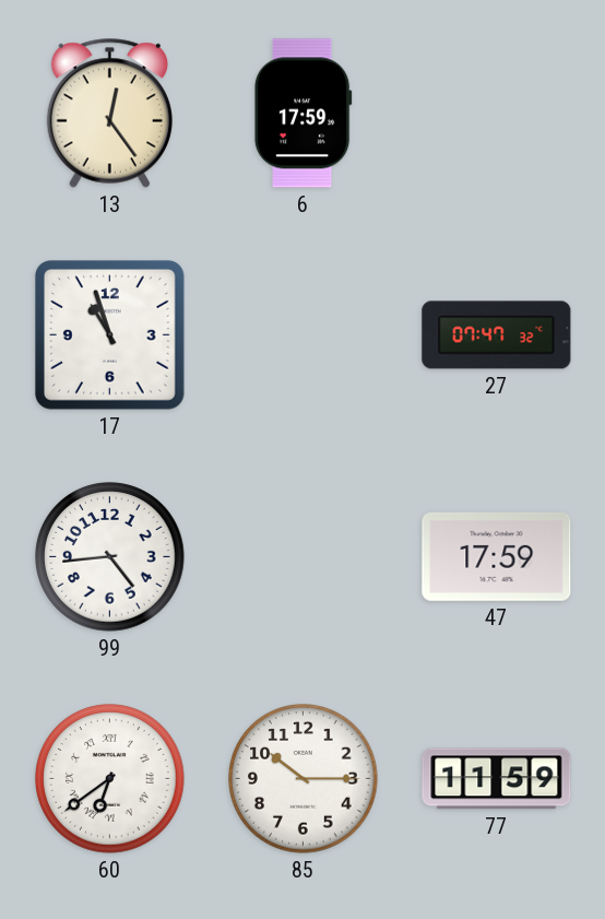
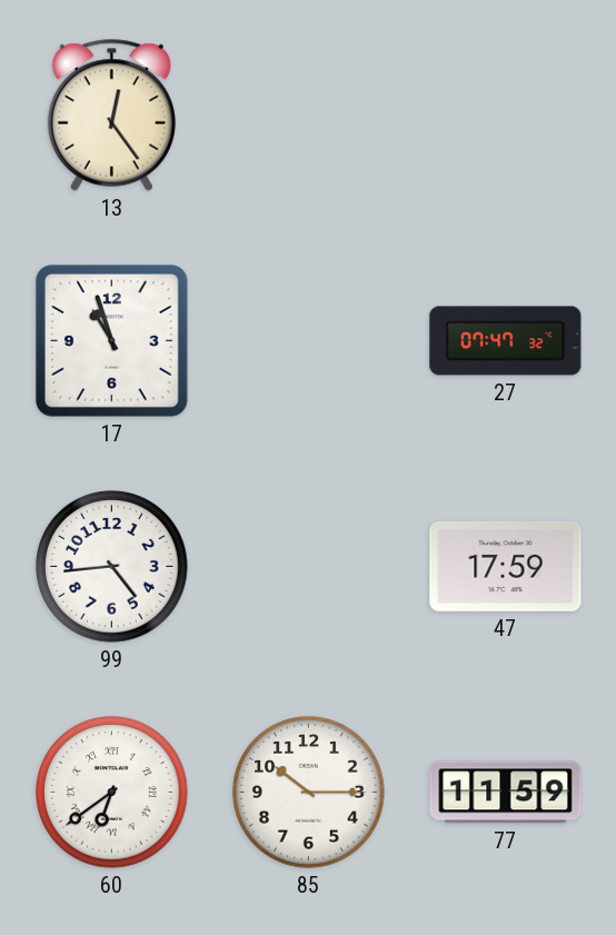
6: 17:59 -> none
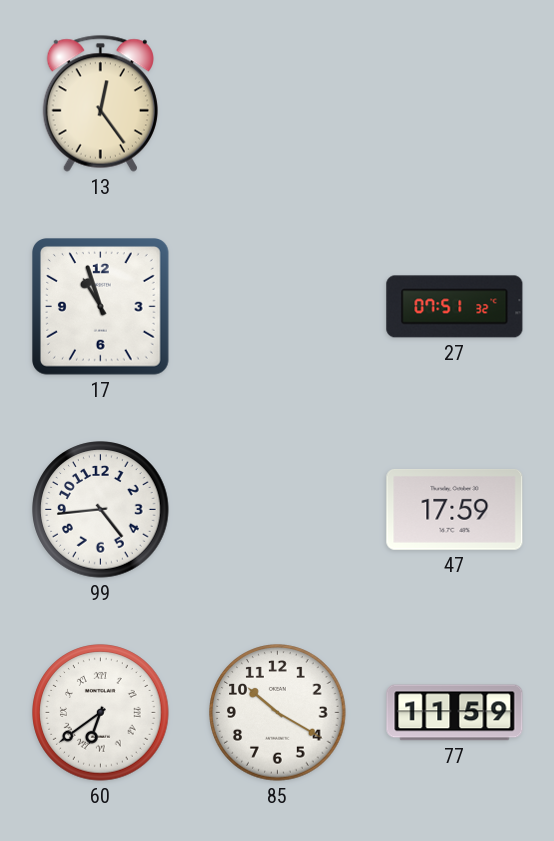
27: 07:47 -> 07:51
85: 10:15 -> 10:20
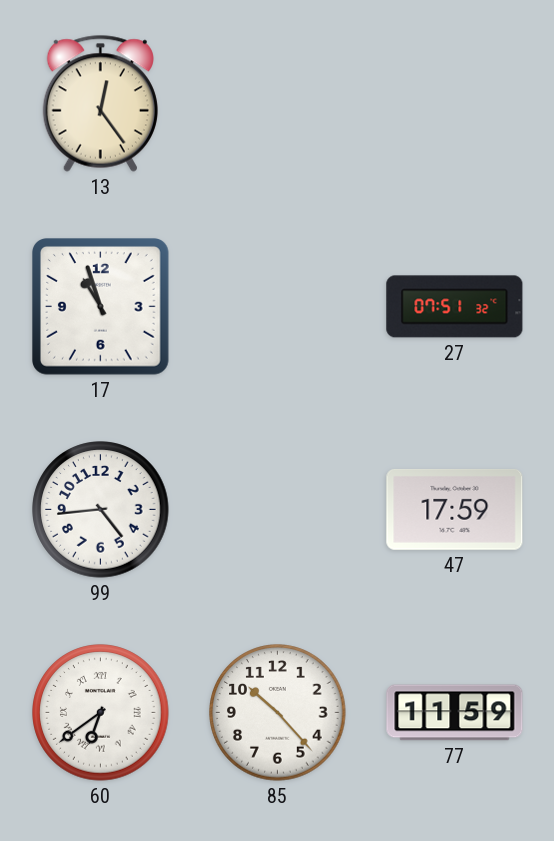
85: 10:20 -> 10:23
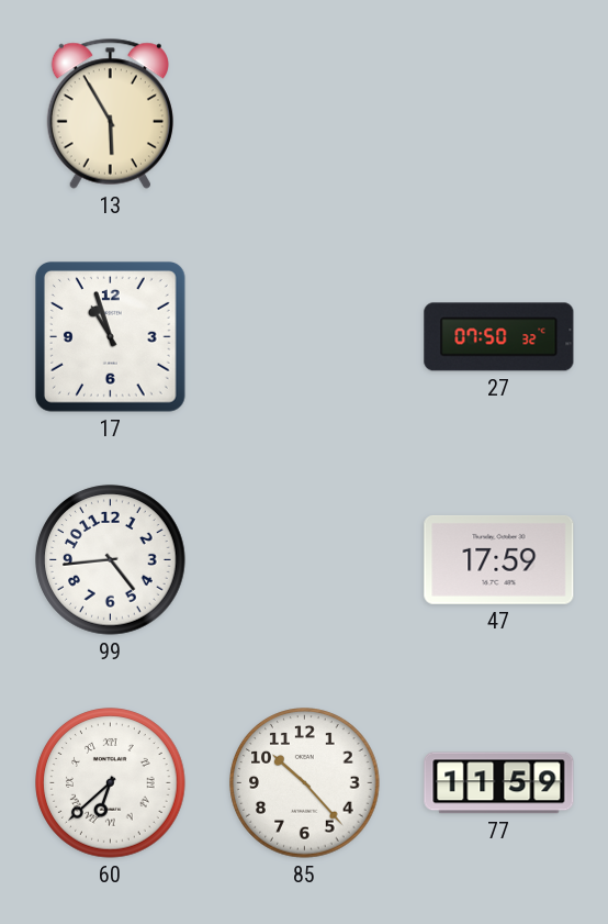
13: 12:24 -> 5:55
27: 07:51 -> 07:50
60: 6:39 -> 6:38
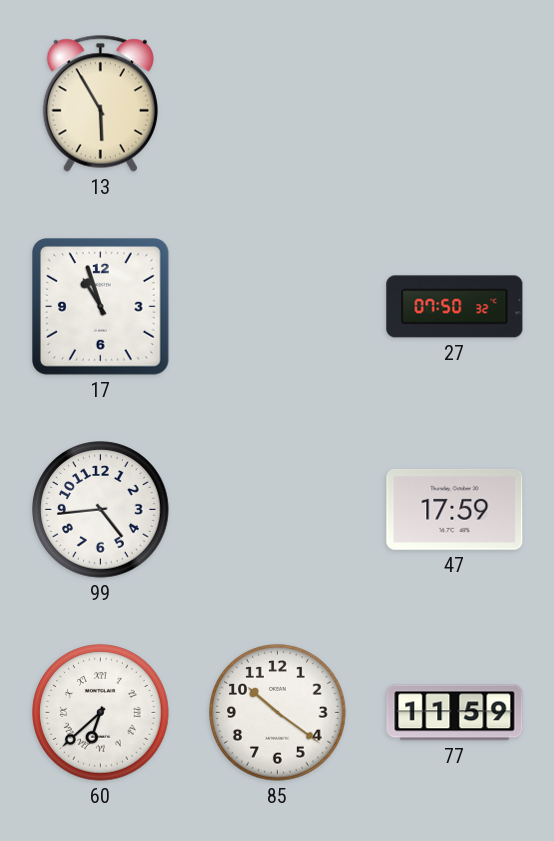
85: 10:23 -> 10:21
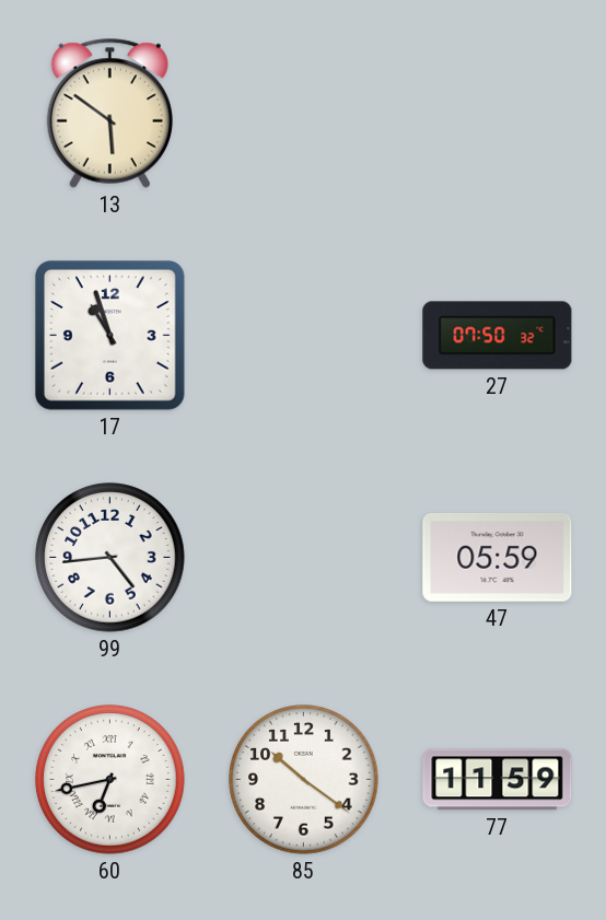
13: 5:55 -> 5:51
47: 17:59 -> 05:59
60: 6:38 -> 6:43
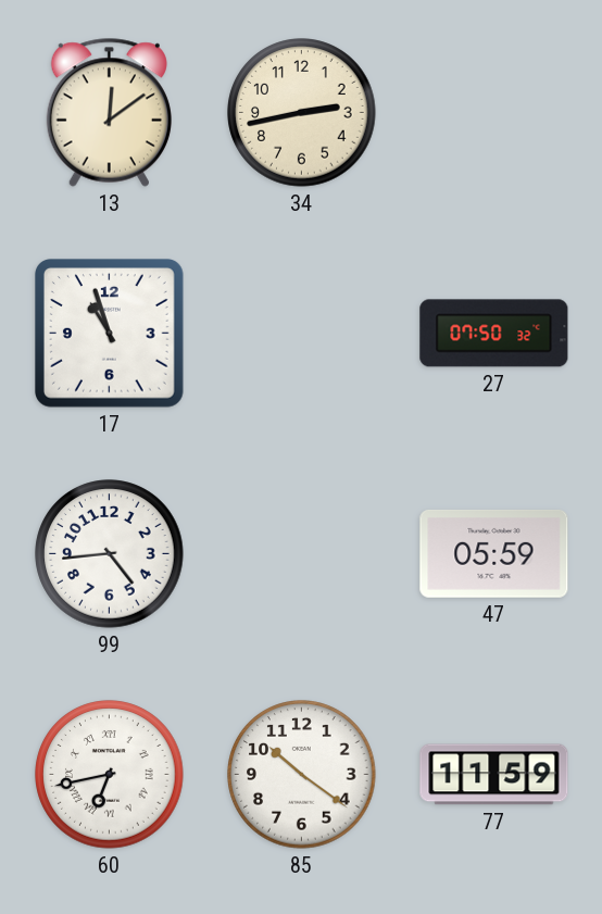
13: 5:51 -> 12:09
34: none -> 2:43
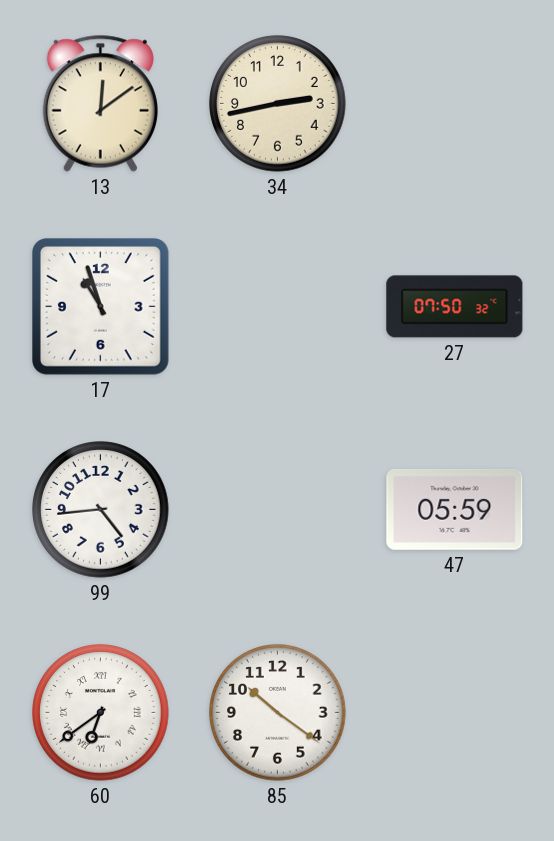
60: 6:43 -> 6:39
77: 11:59 -> none
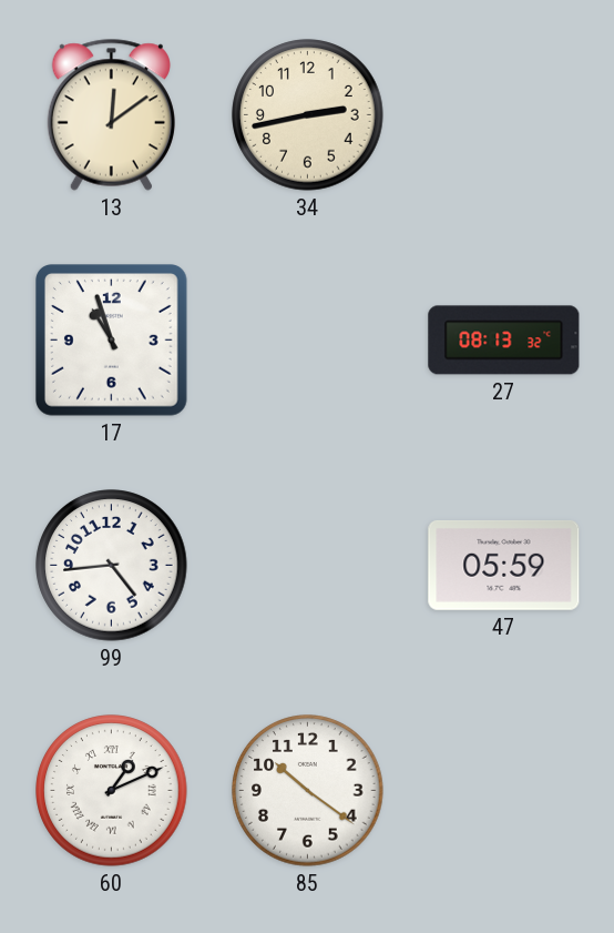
27: 07:50 -> 08:13
60: 6:39 -> 1:11
